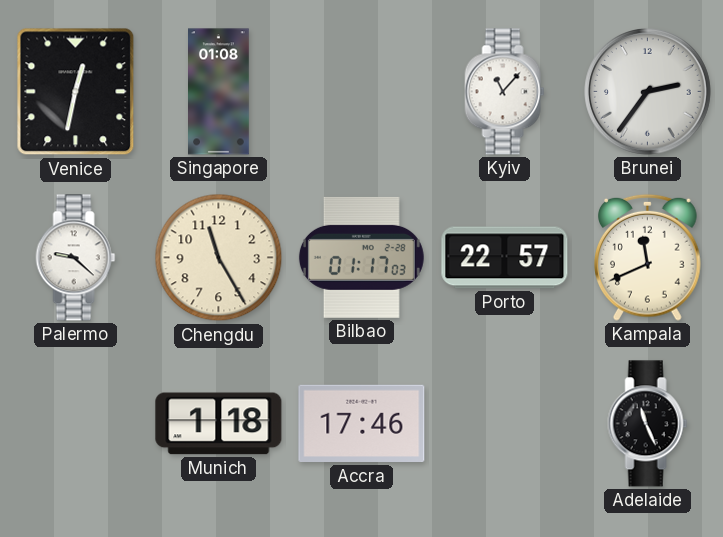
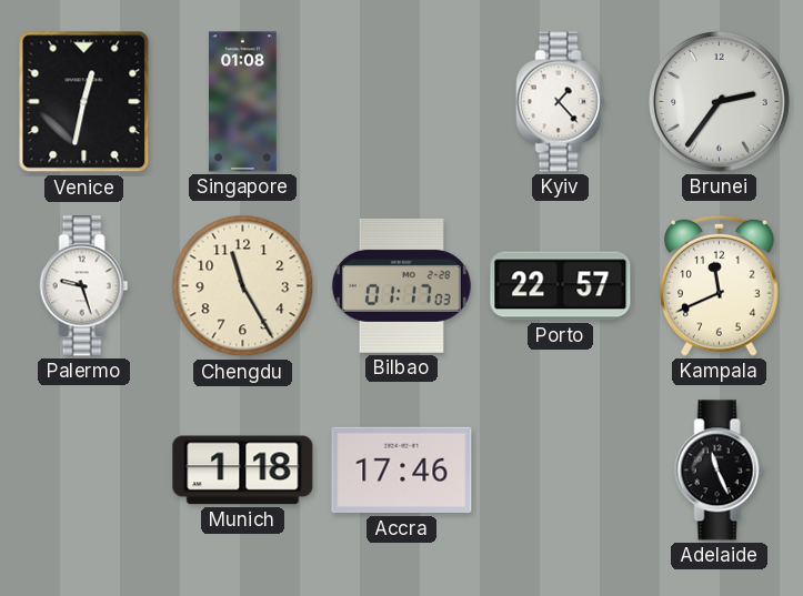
Kyiv: 11:07 -> 1:23
Palermo: 9:22 -> 9:27
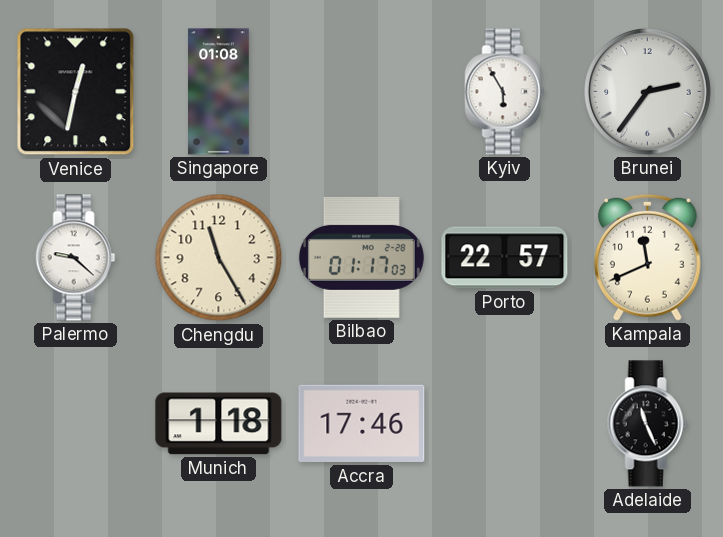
Kyiv: 1:23 -> 5:55
Palermo: 9:27 -> 9:22
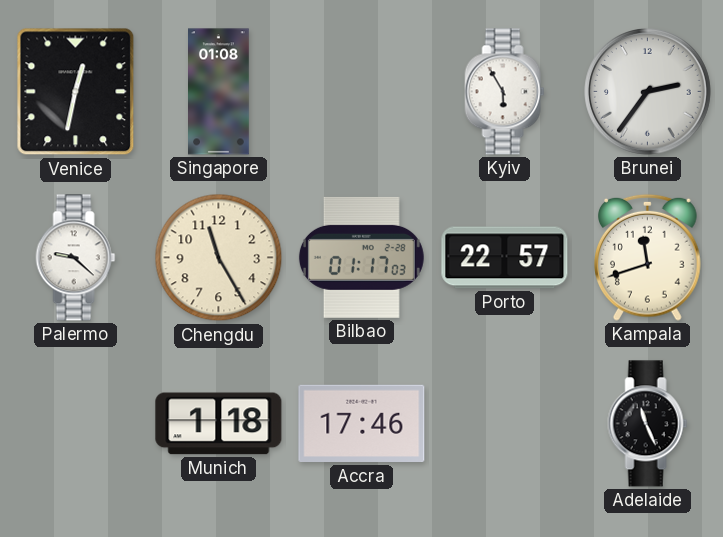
Kampala: 11:41 -> 11:42
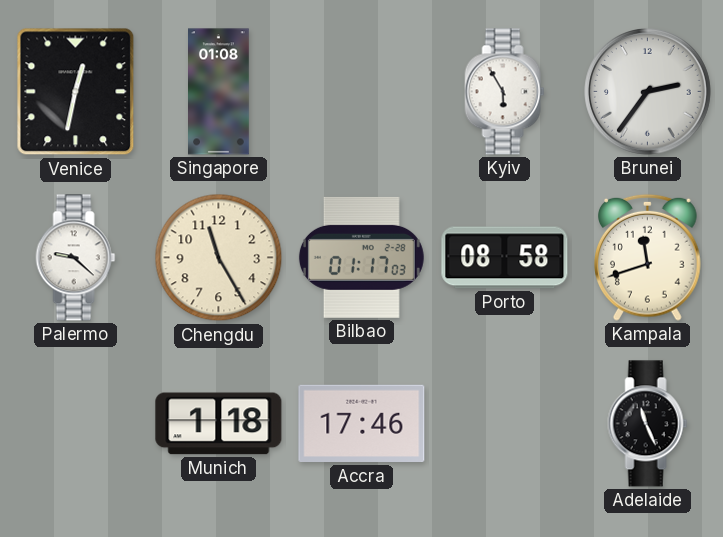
Porto: 22:57 -> 08:58
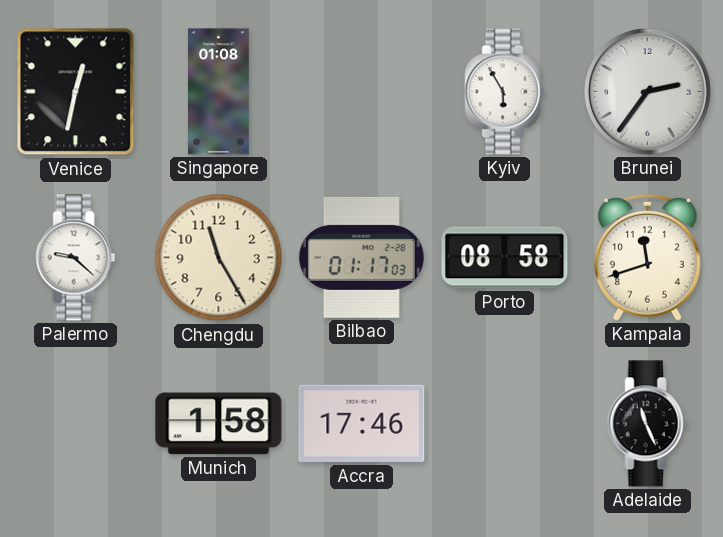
Munich: 1:18 -> 1:58
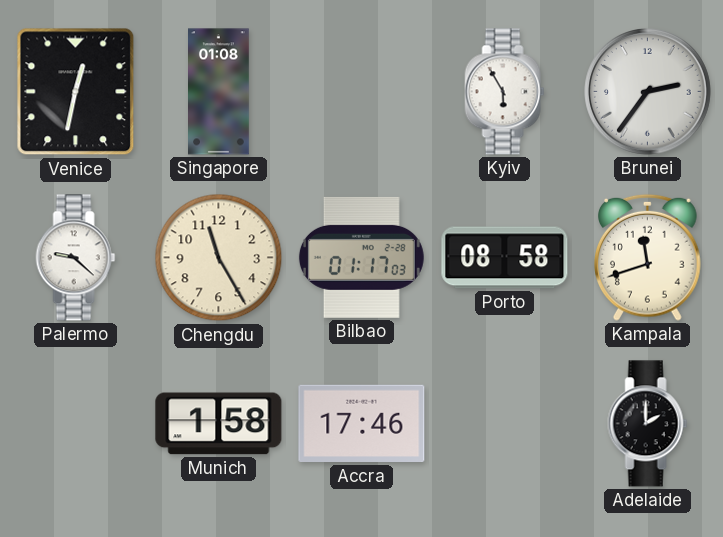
Adelaide: 11:26 -> 2:00
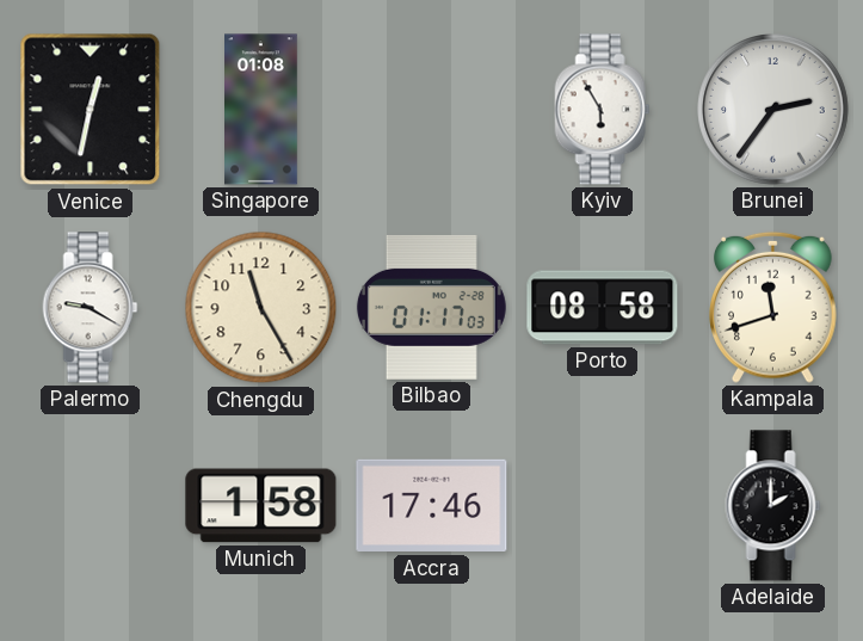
Palermo: 9:22 -> 9:20
